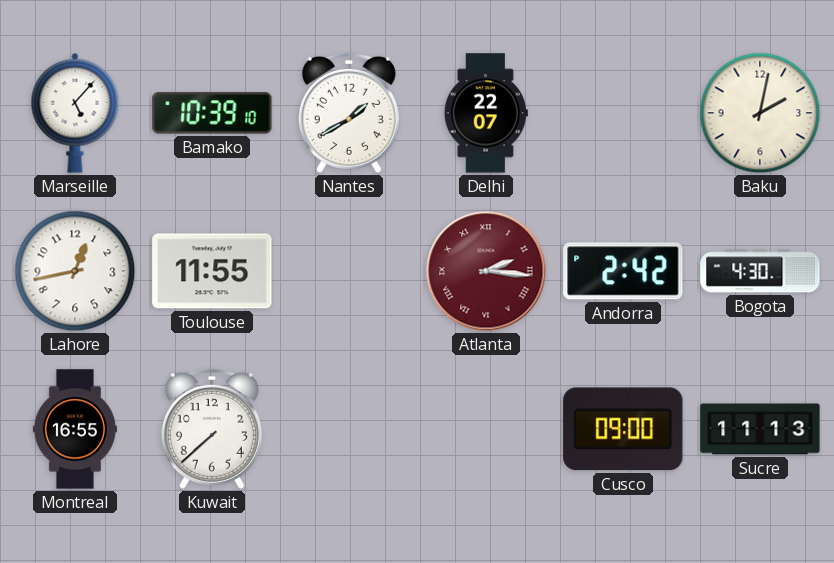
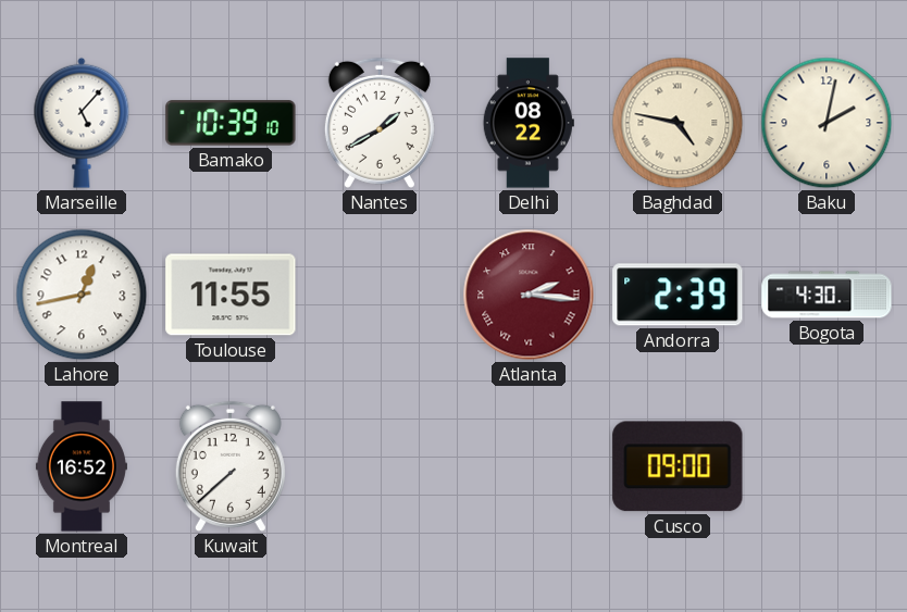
Delhi: 22:07 -> 08:22
Baghdad: none -> 4:47
Andorra: 2:42 -> 2:39
Montreal: 16:55 -> 16:52
Sucre: 11:13 -> none
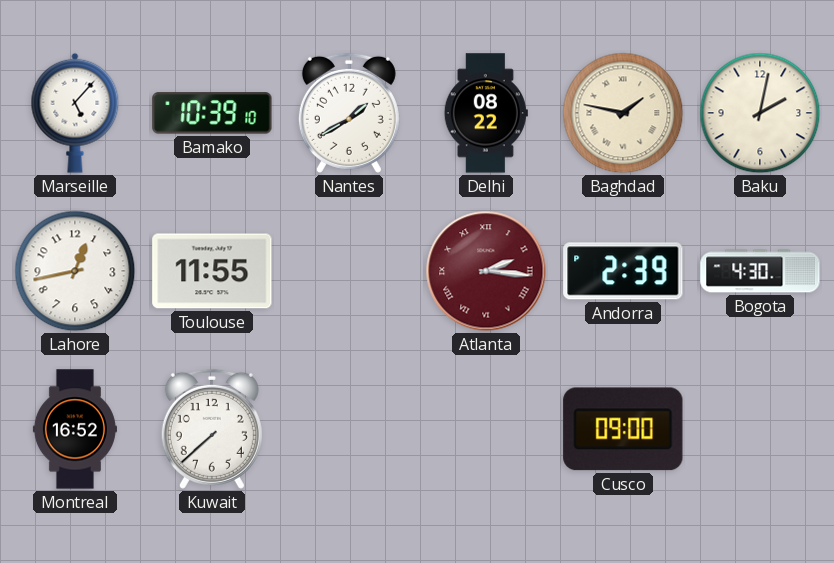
Baghdad: 4:47 -> 1:47
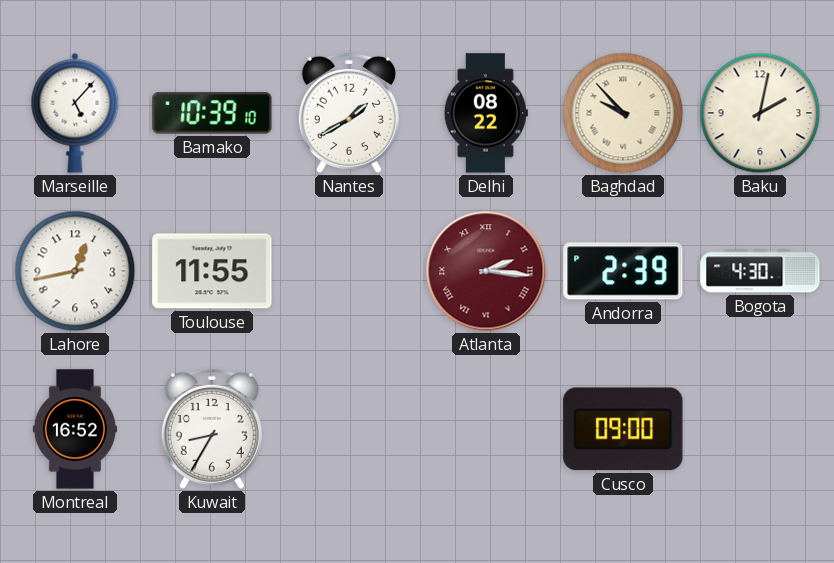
Baghdad: 1:47 -> 9:53
Kuwait: 7:38 -> 8:35
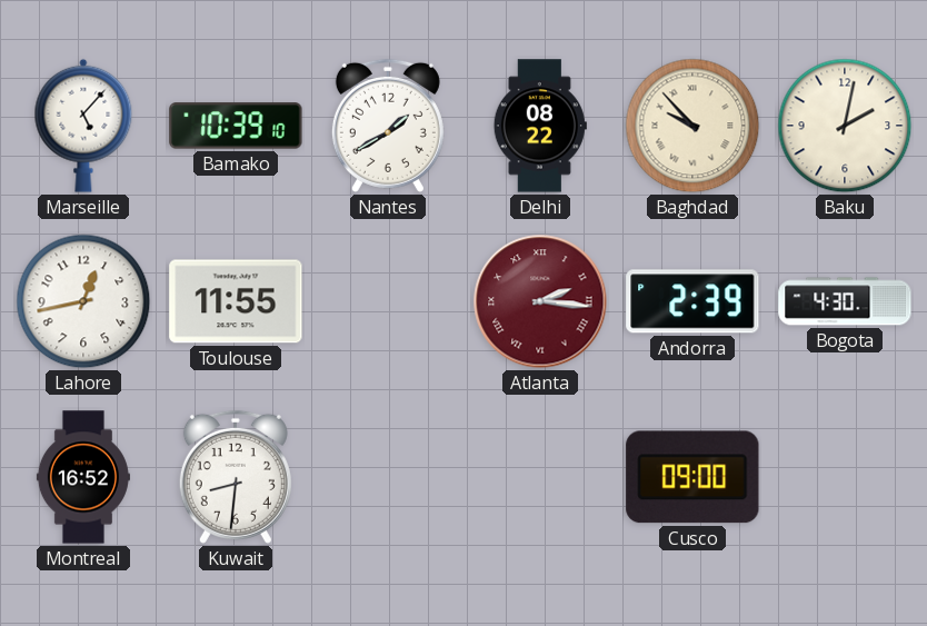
Kuwait: 8:35 -> 8:31
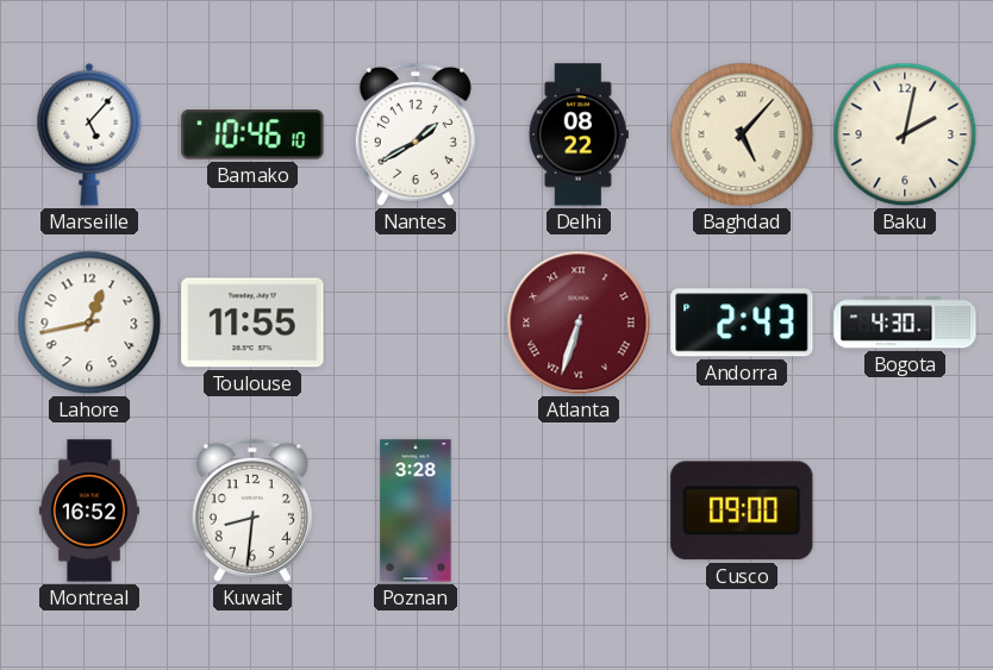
Bamako: 10:39 -> 10:46
Baghdad: 9:53 -> 5:07
Atlanta: 2:16 -> 6:33
Andorra: 2:39 -> 2:43
Poznan: none -> 3:28
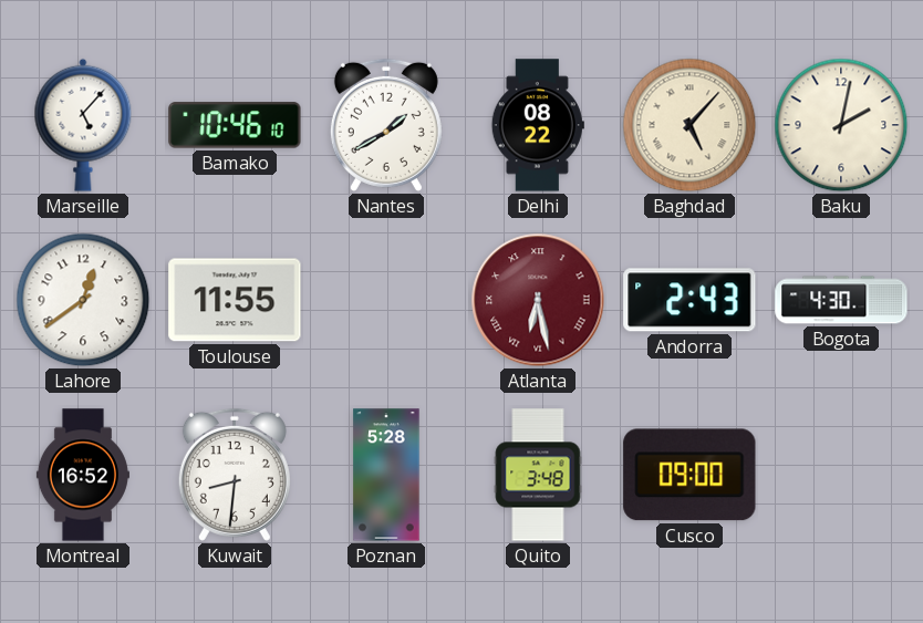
Lahore: 12:43 -> 12:39
Atlanta: 6:33 -> 6:28
Poznan: 3:28 -> 5:28
Quito: none -> 3:48
